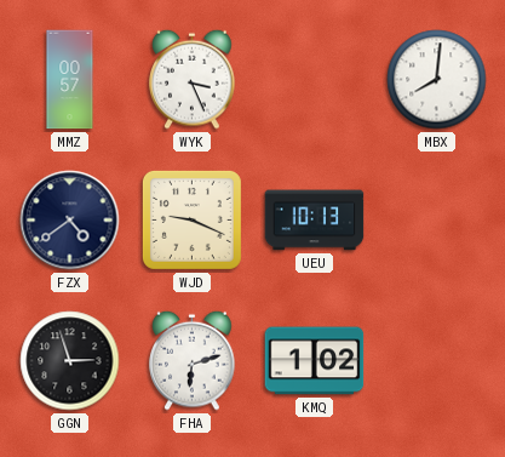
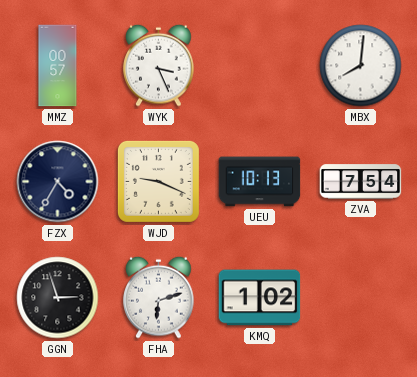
FZX: 4:39 -> 4:35
ZVA: none -> 7:54
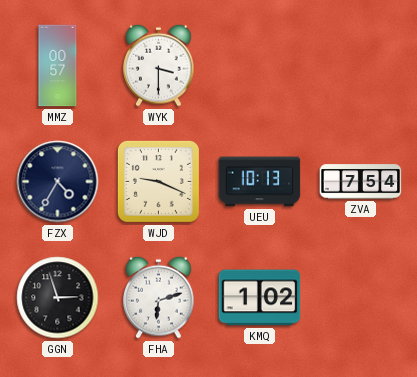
WYK: 3:26 -> 3:30
MBX: 8:01 -> none
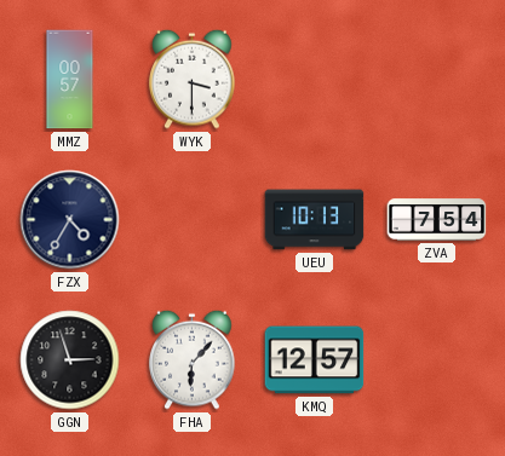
WJD: 9:19 -> none
FHA: 6:12 -> 6:07
KMQ: 1:02 -> 12:57
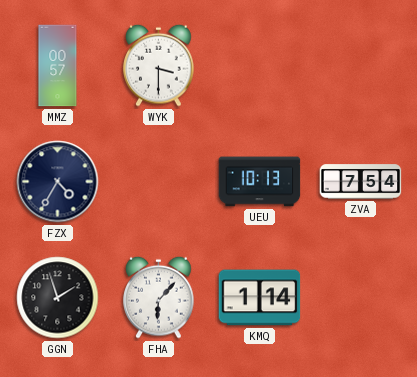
GGN: 2:57 -> 1:57
KMQ: 12:57 -> 1:14
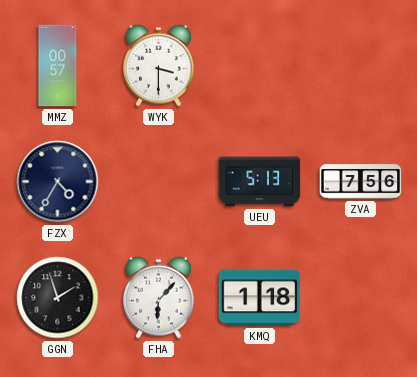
UEU: 10:13 -> 5:13
ZVA: 7:54 -> 7:56
KMQ: 1:14 -> 1:18
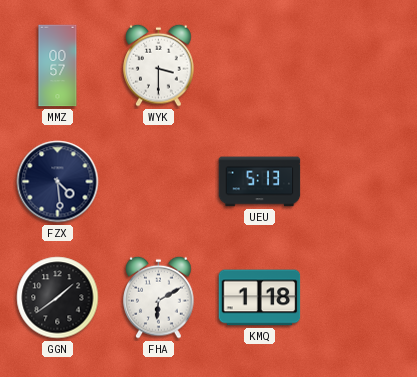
FZX: 4:35 -> 4:29
ZVA: 7:56 -> none
GGN: 1:57 -> 1:39
FHA: 6:07 -> 6:10
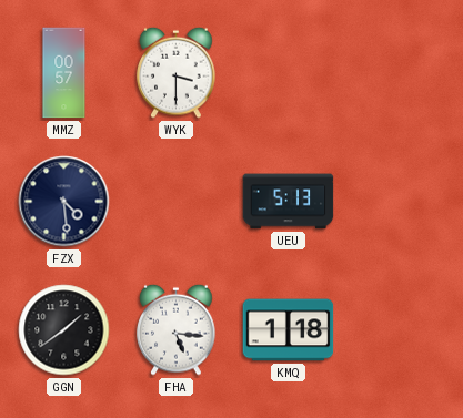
FHA: 6:10 -> 5:16
